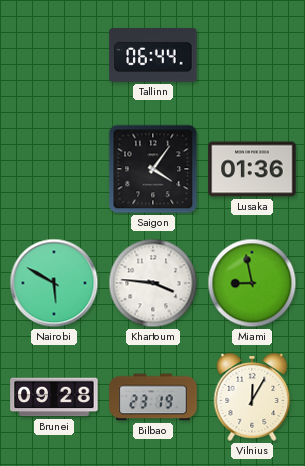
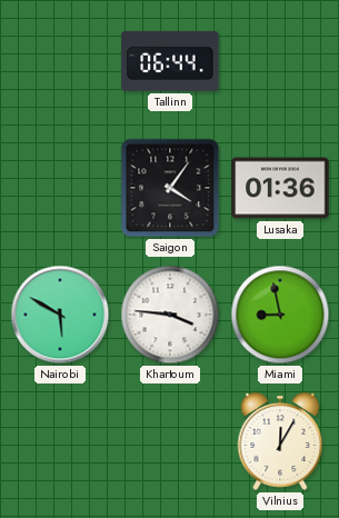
Brunei: 09:28 -> none
Bilbao: 23:19 -> none
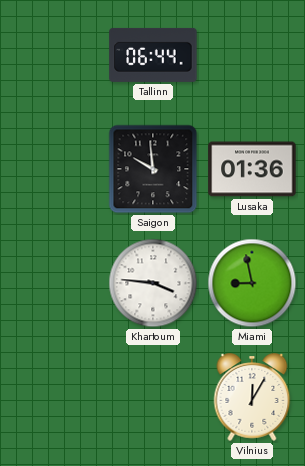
Saigon: 4:06 -> 9:59
Nairobi: 5:50 -> none
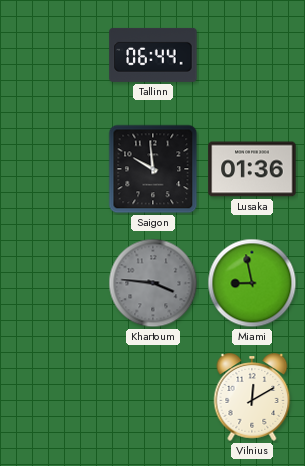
Khartoum dial: white -> grey
Vilnius: 12:05 -> 12:10
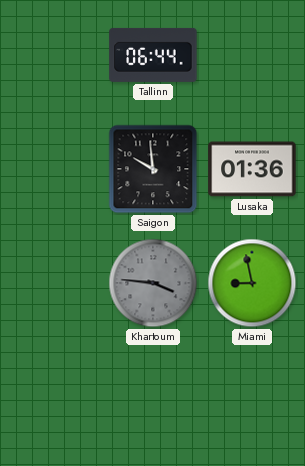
Vilnius: 12:10 -> none
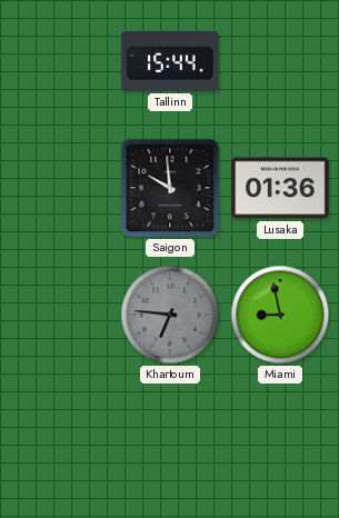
Tallinn: 06:44 -> 15:44
Khartoum: 3:46 -> 6:46
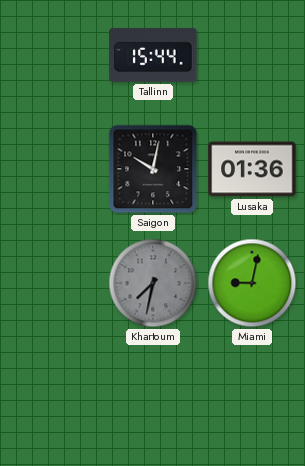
Saigon: 9:59 -> 10:02
Khartoum: 6:46 -> 7:32
Miami: 8:58 -> 9:02
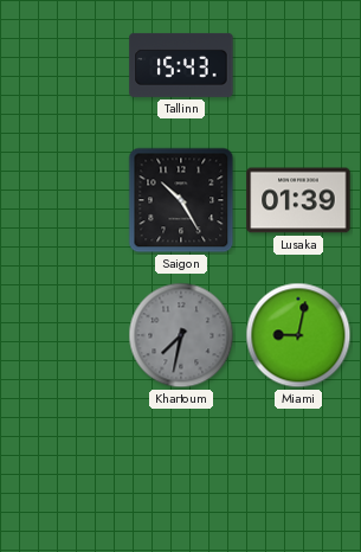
Tallinn: 15:44 -> 15:43
Saigon: 10:02 -> 10:25
Lusaka: 01:36 -> 01:39
